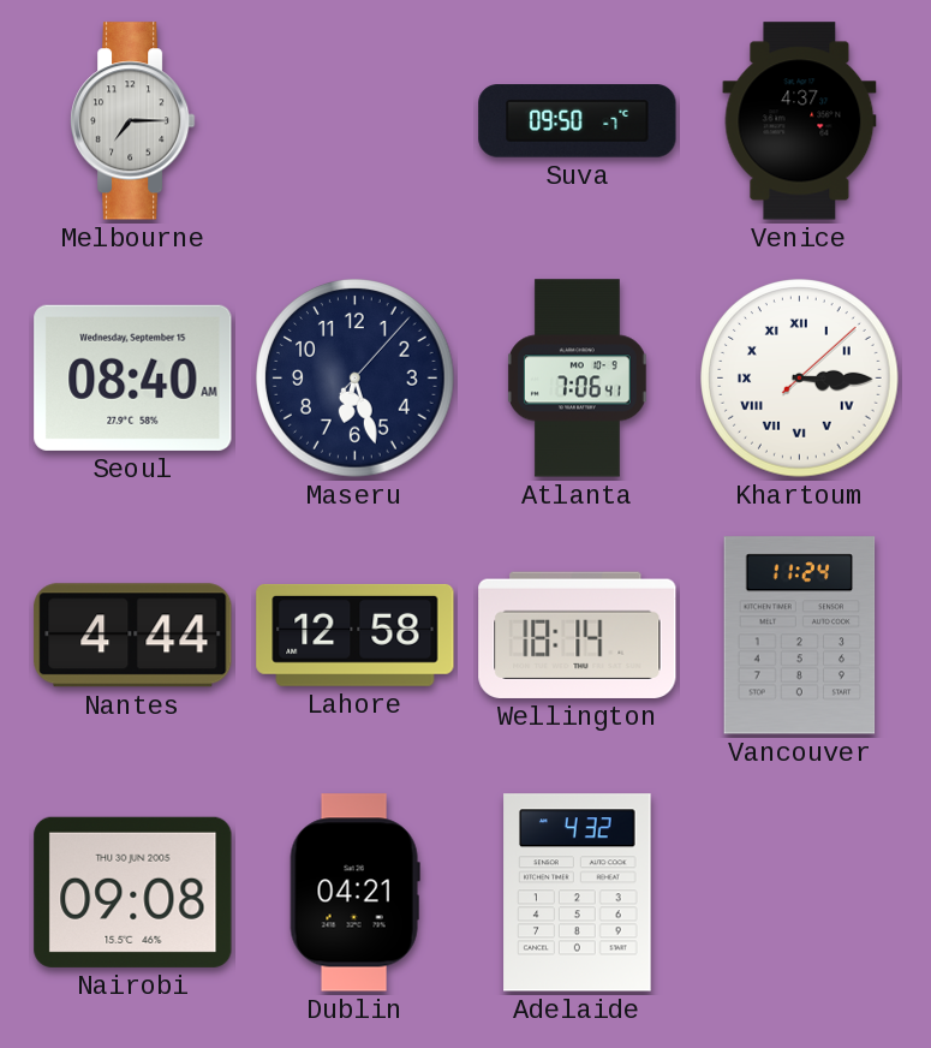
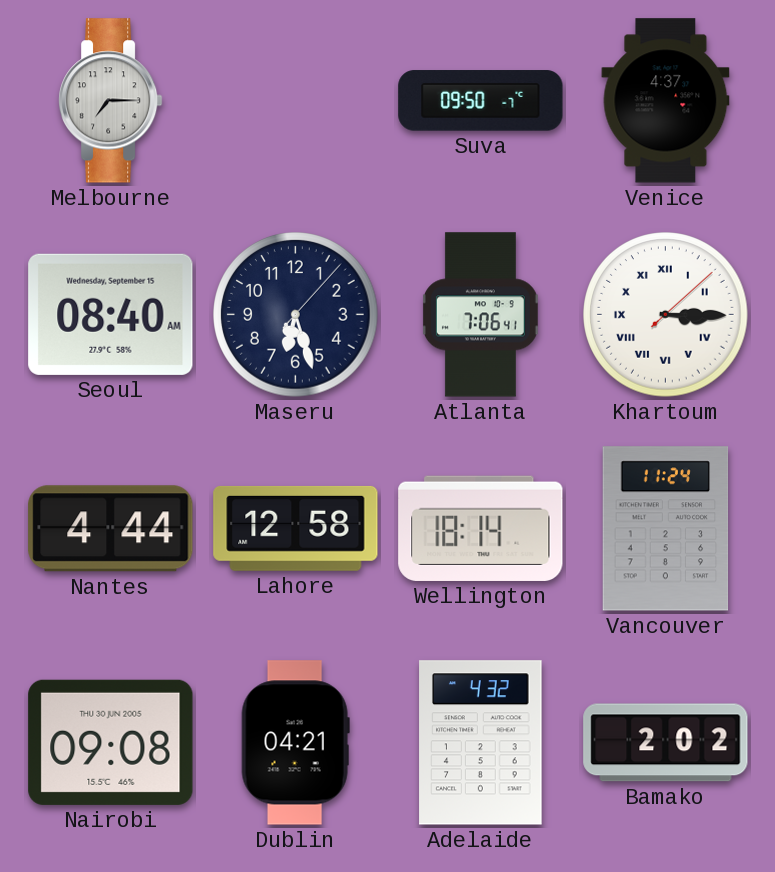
Bamako: none -> 2:02
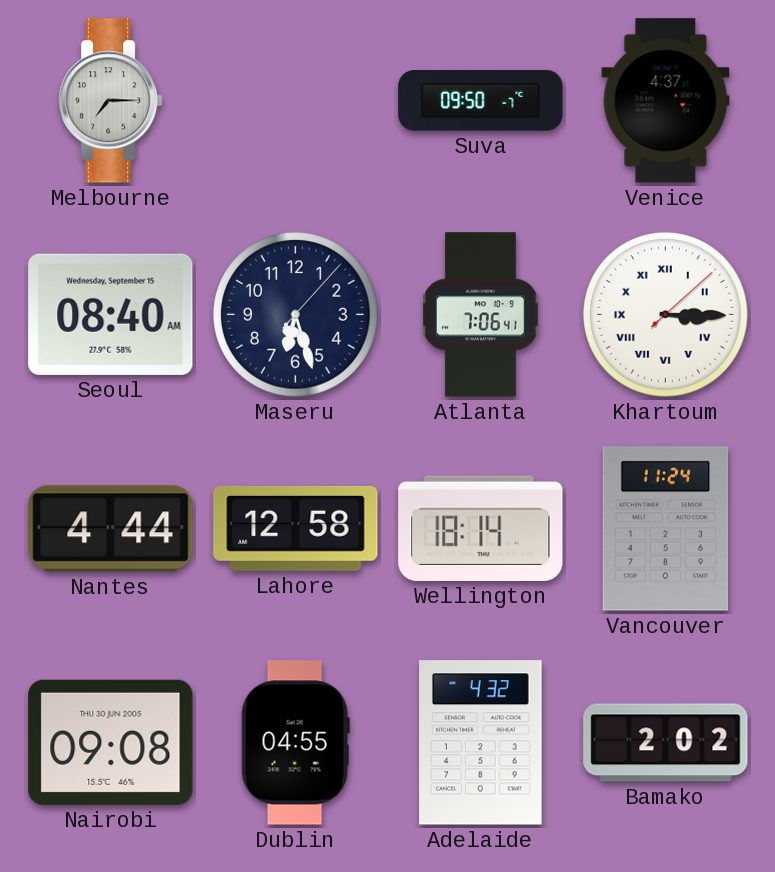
Dublin: 04:21 -> 04:55
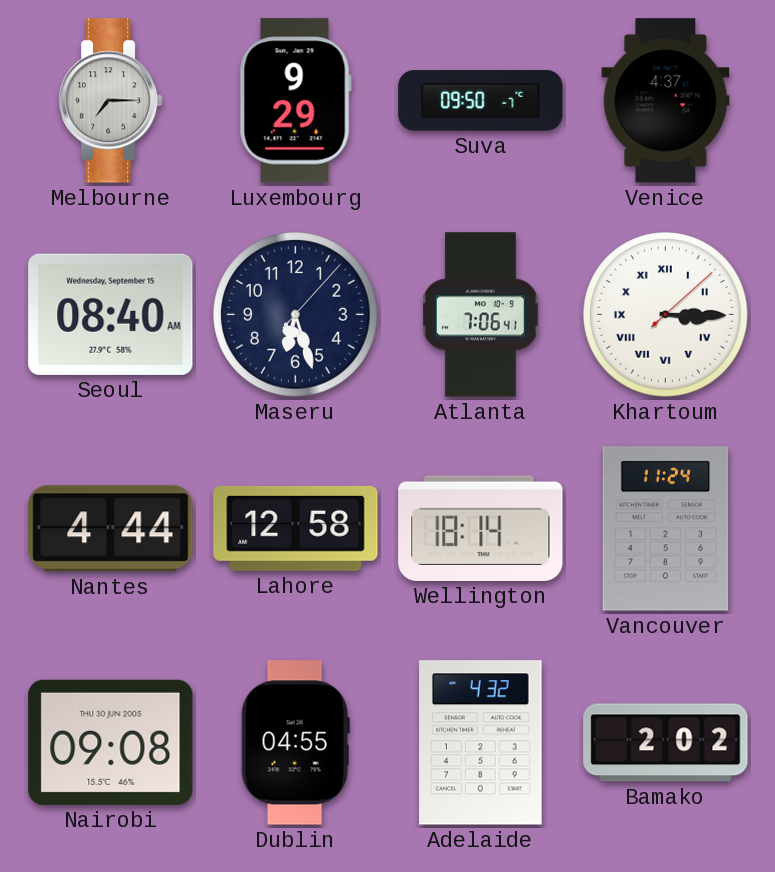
Luxembourg: none -> 9:29
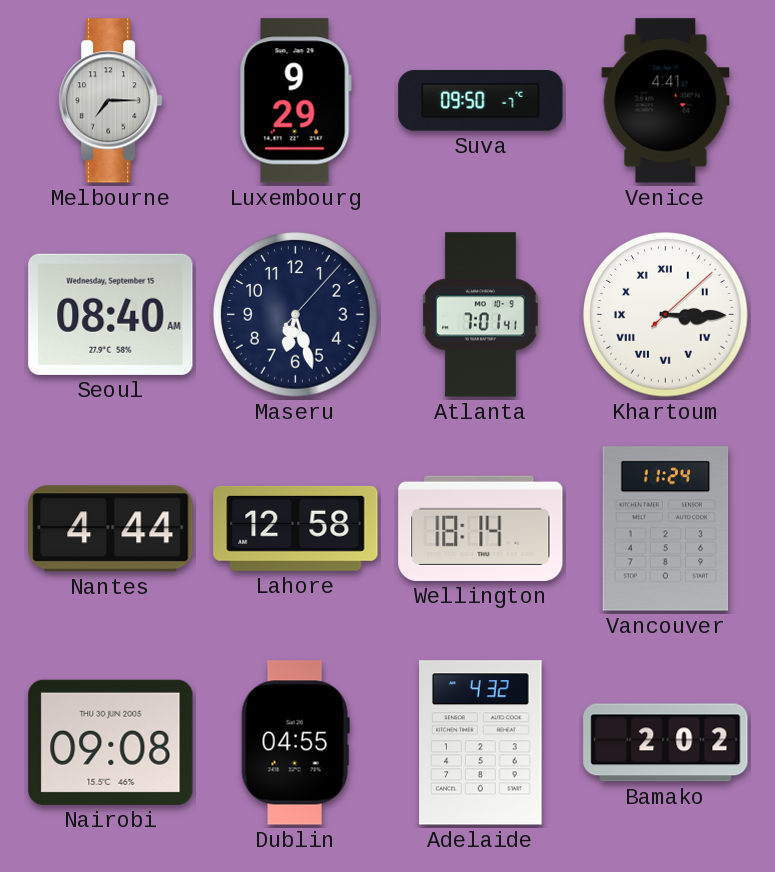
Venice: 4:37 -> 4:41
Atlanta: 7:06 -> 7:01
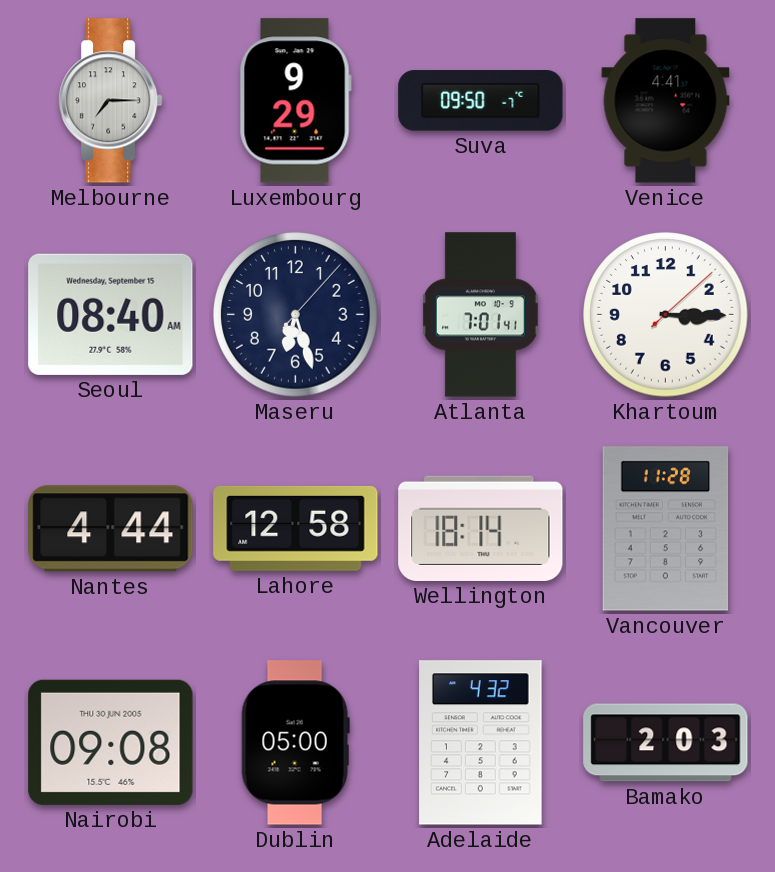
Khartoum numerals: Roman -> Arabic
Vancouver: 11:24 -> 11:28
Dublin: 04:55 -> 05:00
Bamako: 2:02 -> 2:03
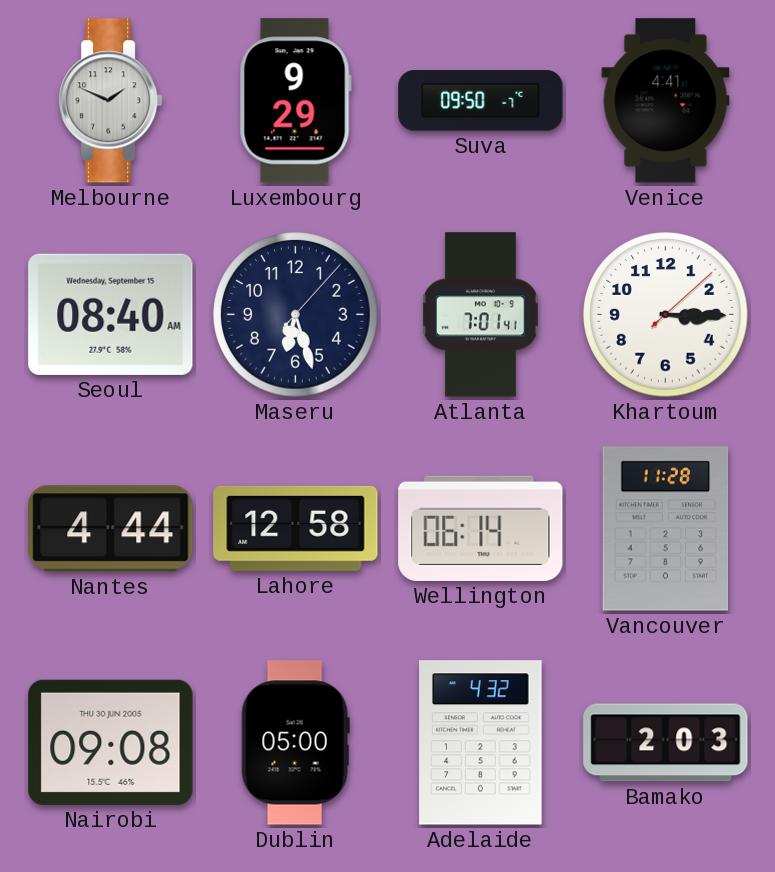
Melbourne: 7:15 -> 1:49
Wellington: 18:14 -> 06:14
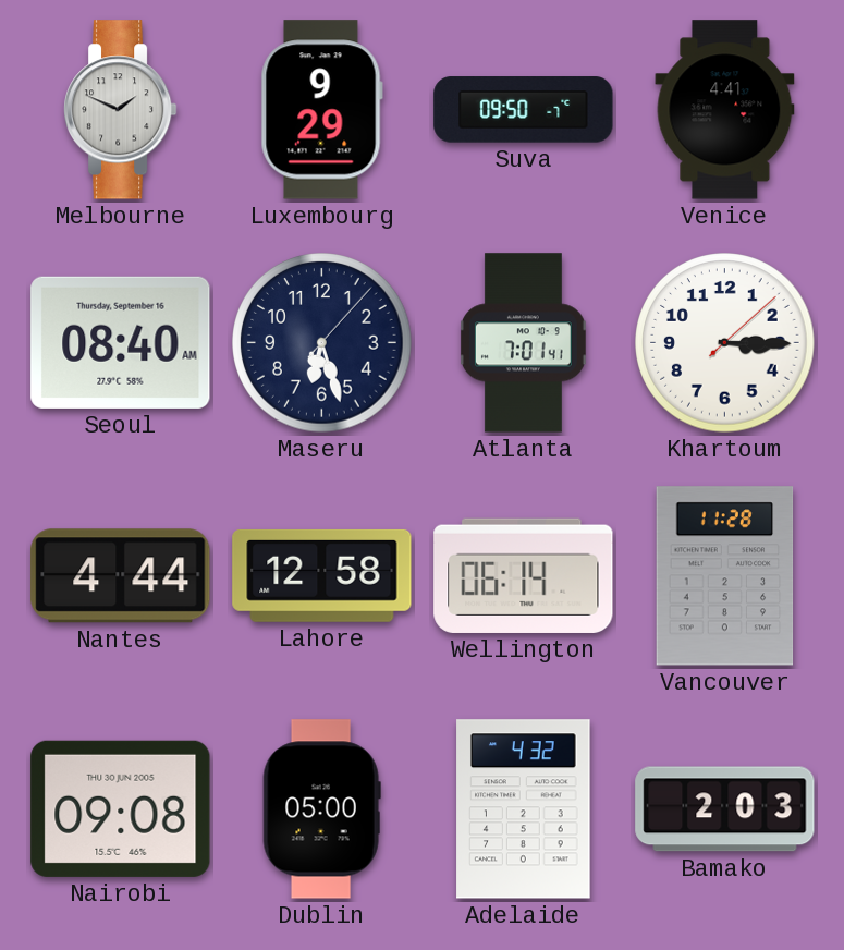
Seoul date: Wednesday, September 15 -> Thursday, September 16
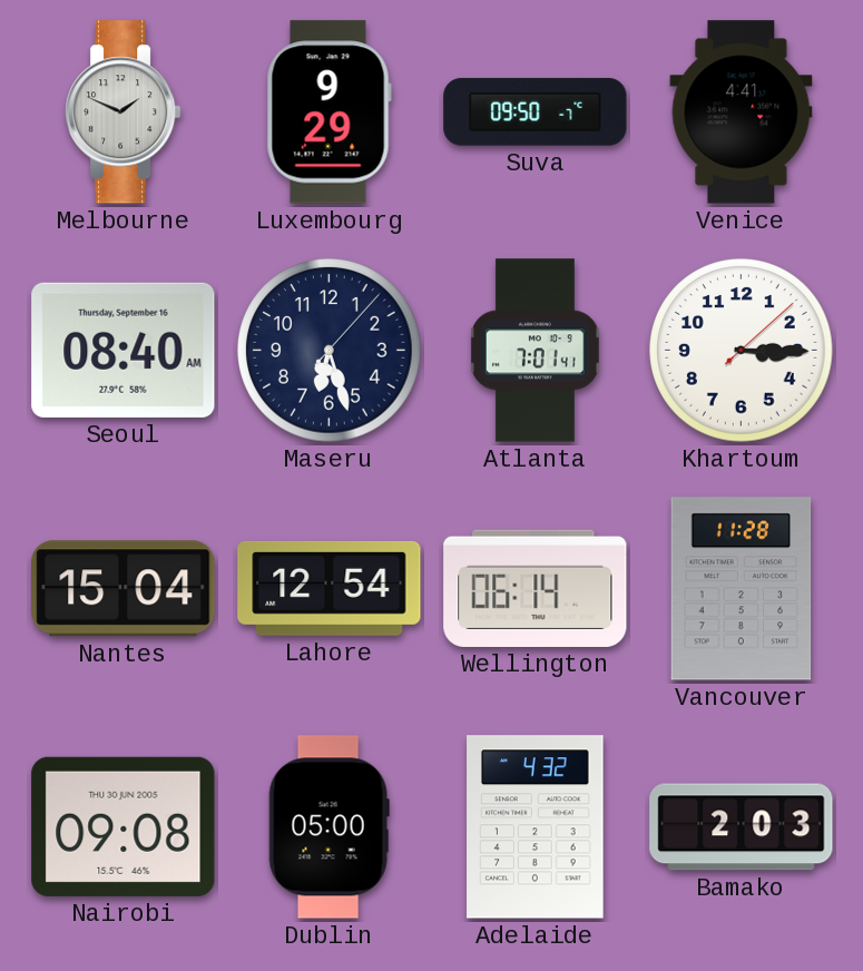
Nantes: 4:44 -> 15:04
Lahore: 12:58 -> 12:54
